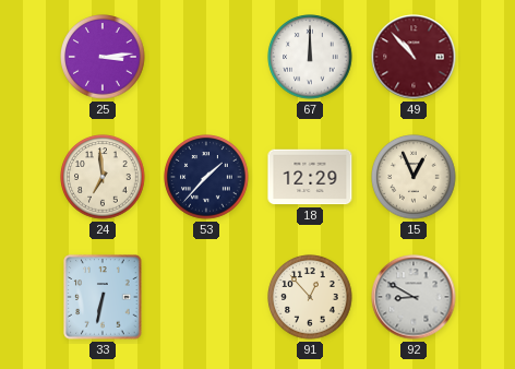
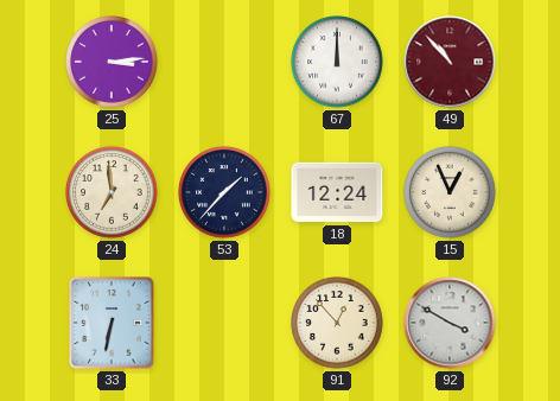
18: 12:29 -> 12:24
92: 8:50 -> 3:50
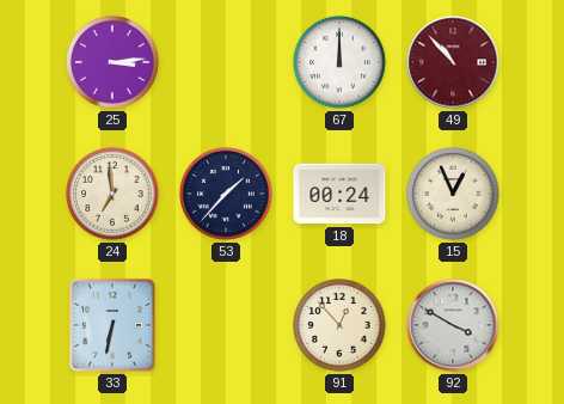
18: 12:24 -> 00:24
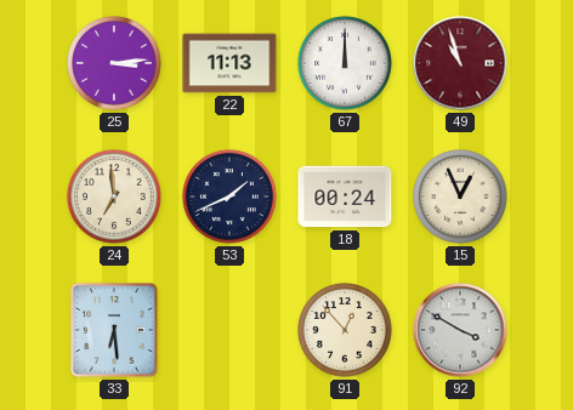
22: none -> 11:13
49: 10:53 -> 10:57
53: 1:37 -> 1:41
33: 6:32 -> 6:29
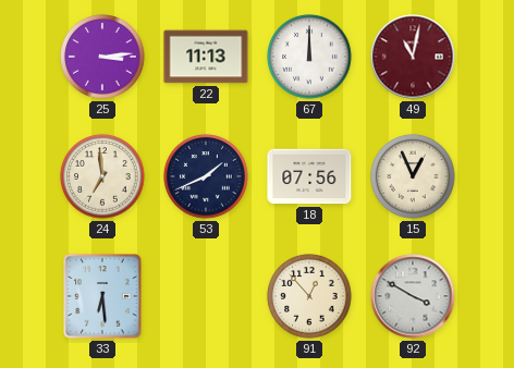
49: 10:57 -> 11:02
18: 00:24 -> 07:56
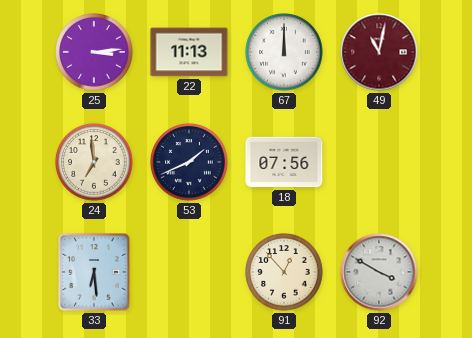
15: 12:56 -> none
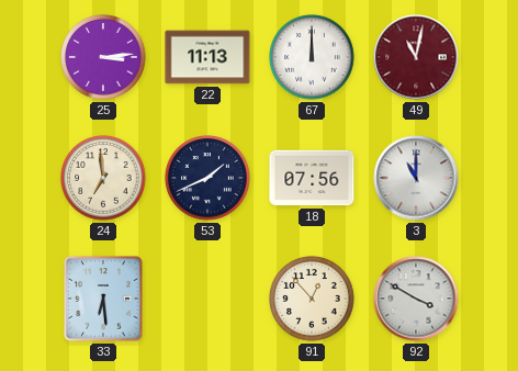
3: none -> 11:00
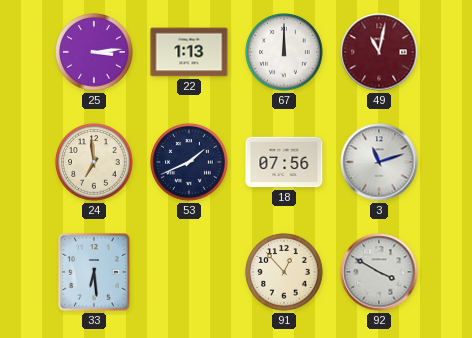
22: 11:13 -> 1:13
3: 11:00 -> 11:12
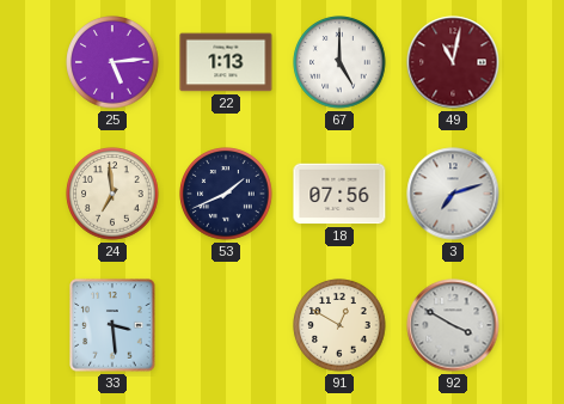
25: 3:14 -> 5:14
67: 12:00 -> 5:00
3: 11:12 -> 7:12
33: 6:29 -> 3:29
91: 12:53 -> 12:50
